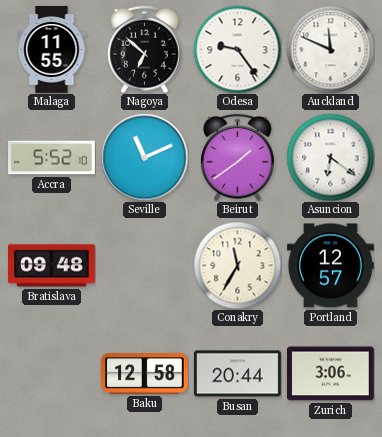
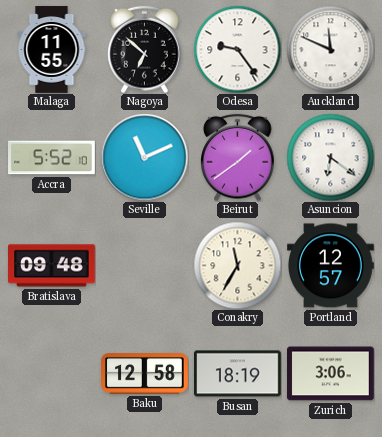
Busan: 20:44 -> 18:19
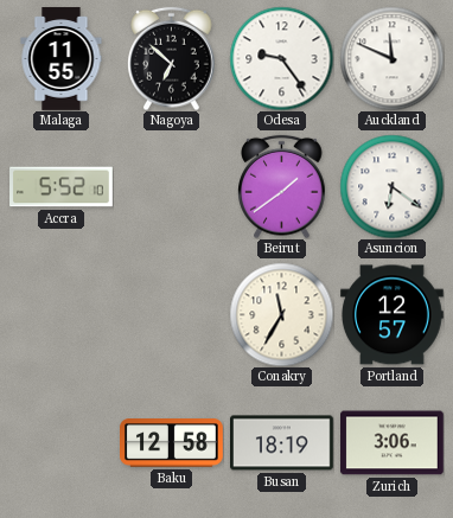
Seville: 11:11 -> none
Bratislava: 09:48 -> none
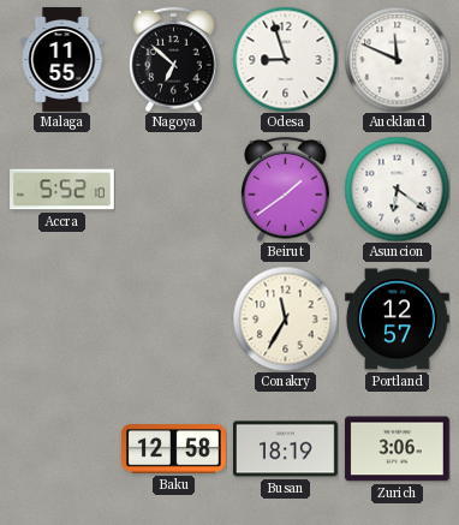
Odesa: 9:24 -> 8:57
